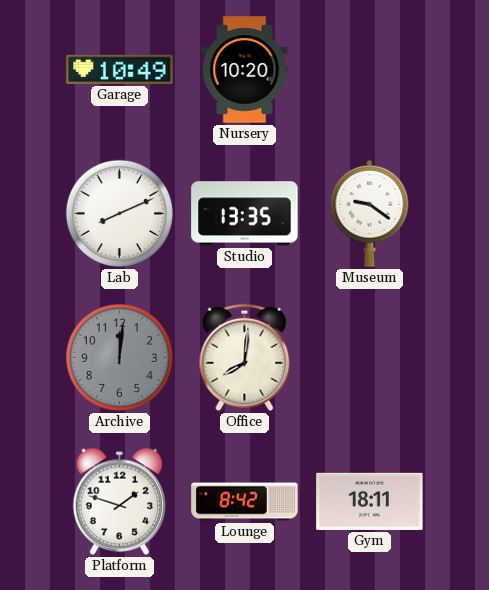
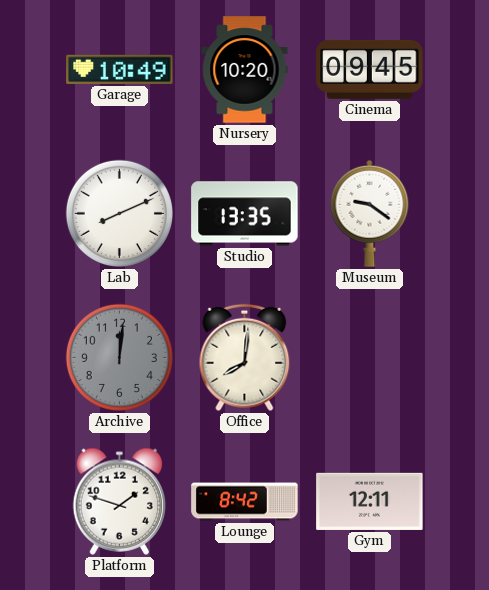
Cinema: none -> 09:45
Gym: 18:11 -> 12:11
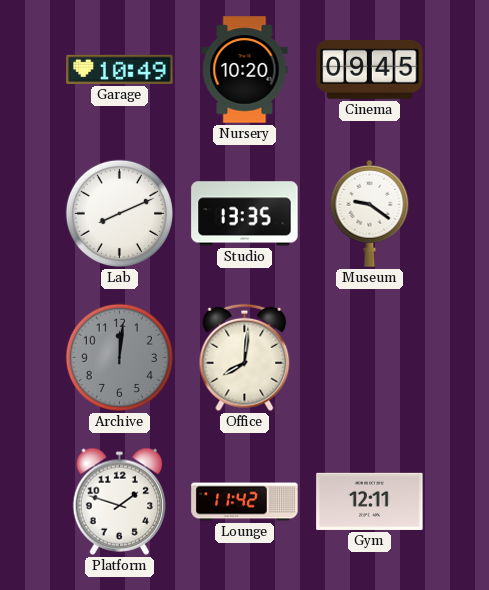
Lounge: 8:42 -> 11:42
